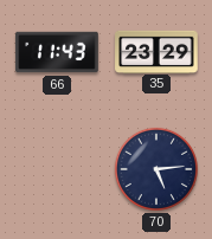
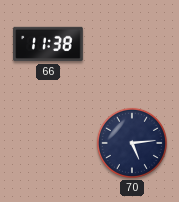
66: 11:43 -> 11:38
35: 23:29 -> none
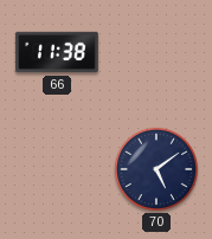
70: 5:14 -> 5:09
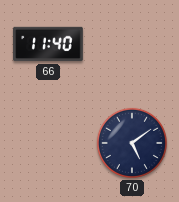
66: 11:38 -> 11:40
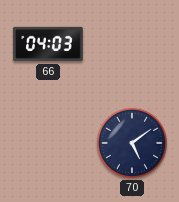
66: 11:40 -> 04:03
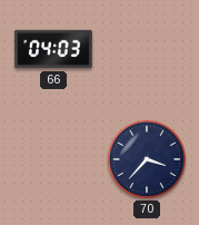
70: 5:09 -> 3:37
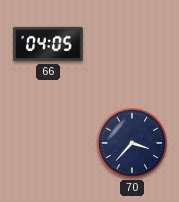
66: 04:03 -> 04:05
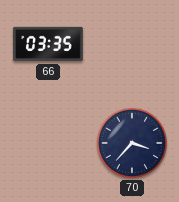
66: 04:05 -> 03:35
